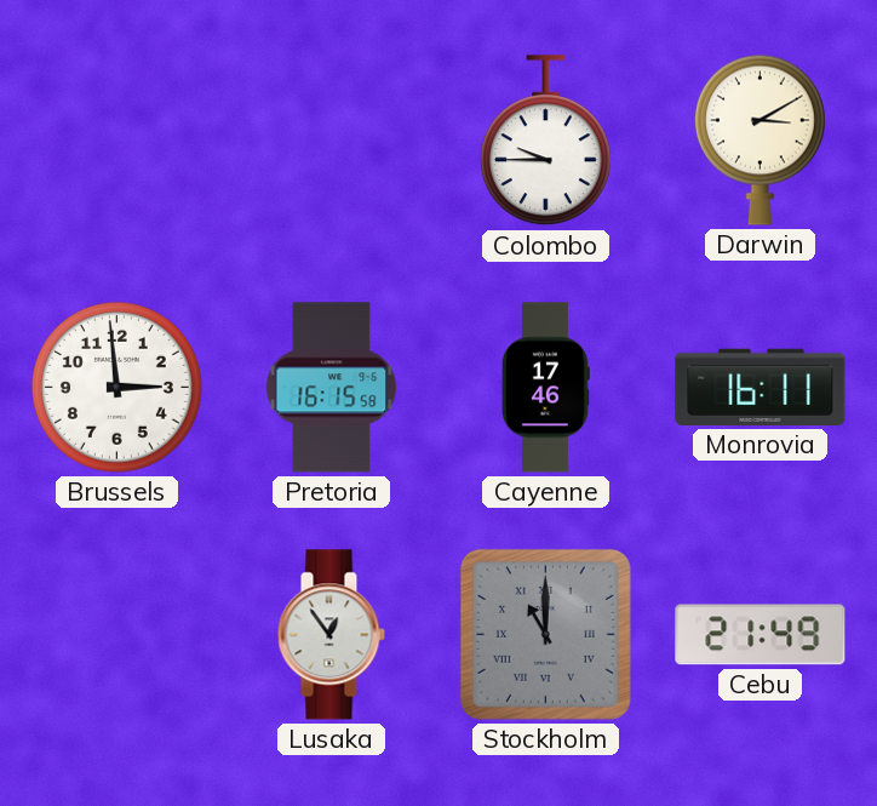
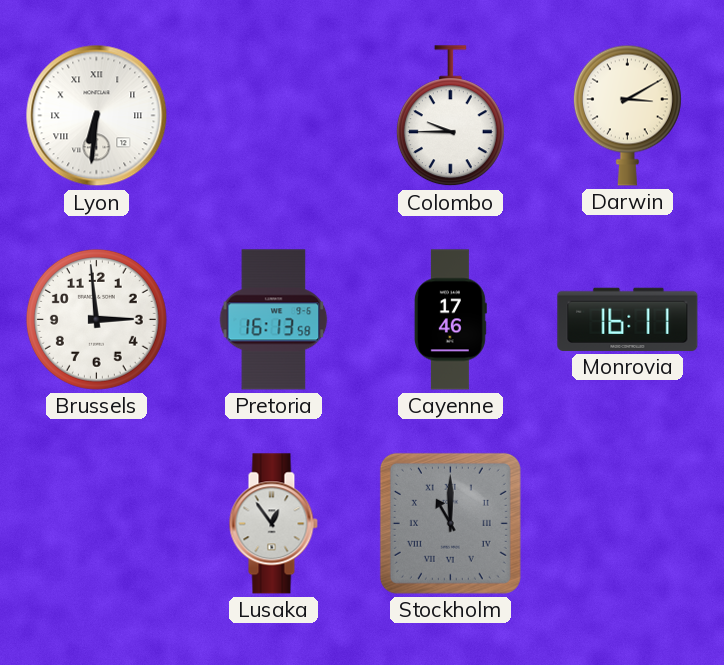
Lyon: none -> 6:31
Pretoria: 16:15 -> 16:13
Cebu: 21:49 -> none
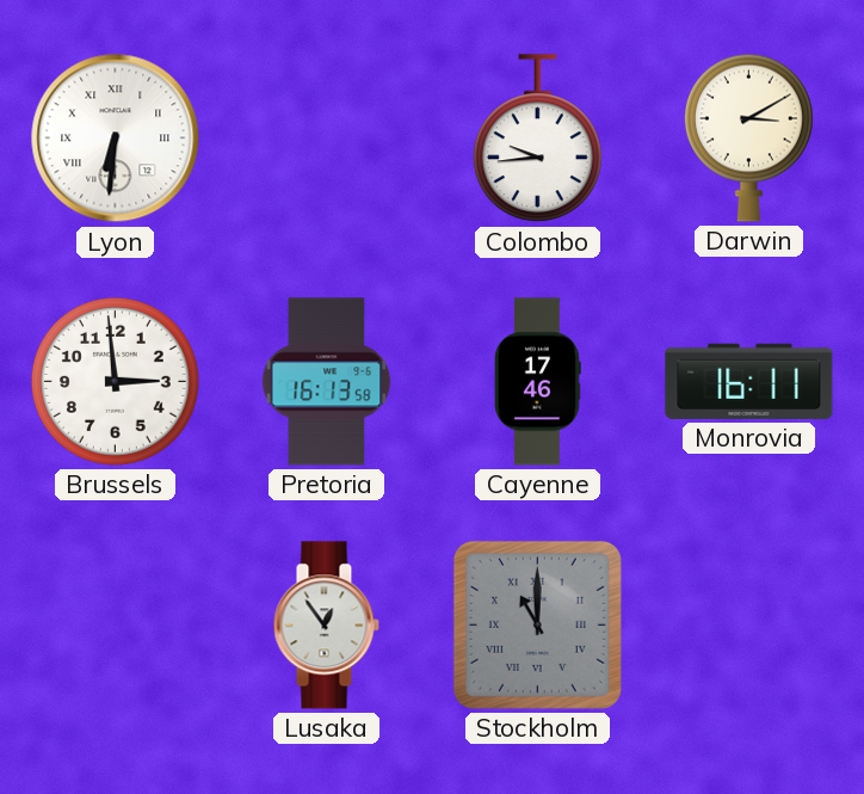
Colombo: 9:45 -> 9:44
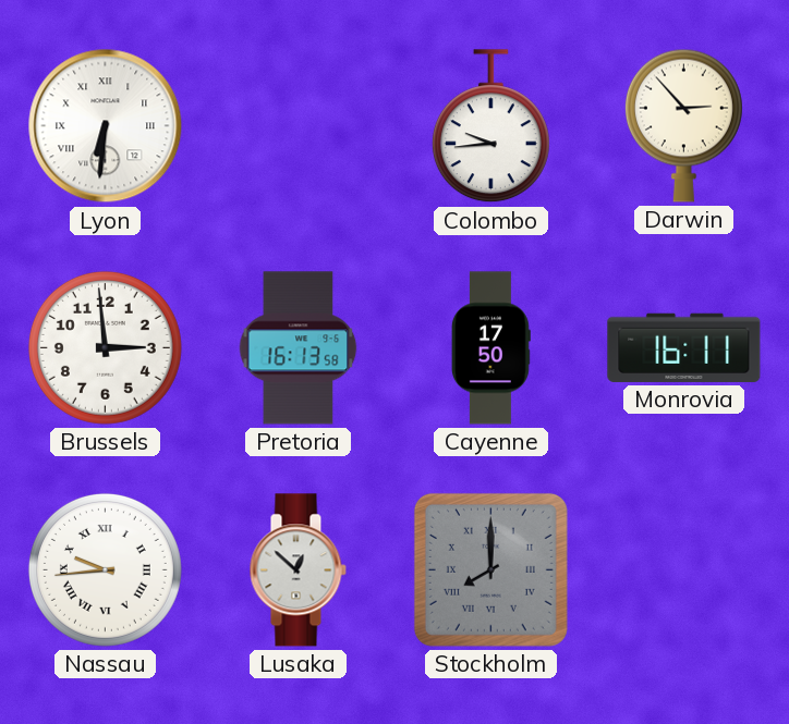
Darwin: 3:10 -> 2:53
Cayenne: 17:46 -> 17:50
Nassau: none -> 9:44
Lusaka: 12:54 -> 12:52
Stockholm: 11:00 -> 8:00
